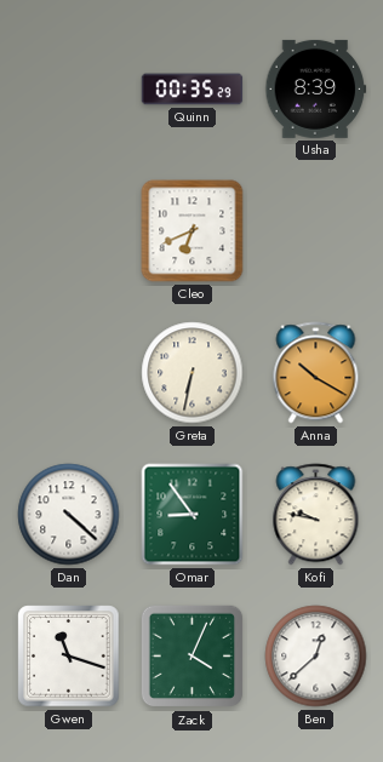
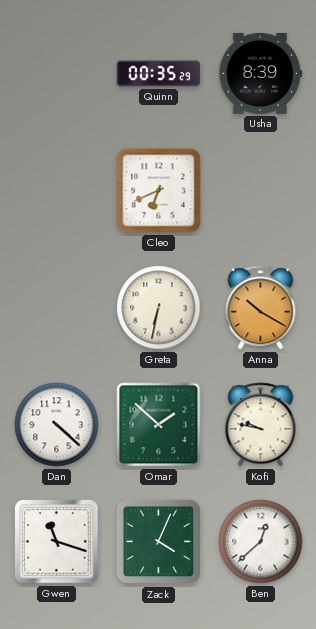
Omar: 8:54 -> 1:52
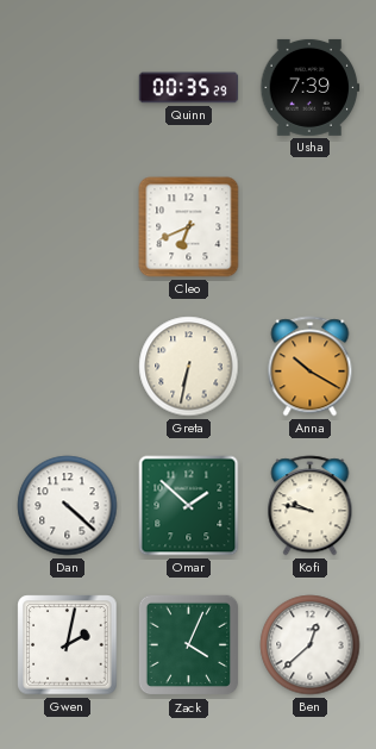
Usha: 8:39 -> 7:39
Gwen: 11:18 -> 2:02
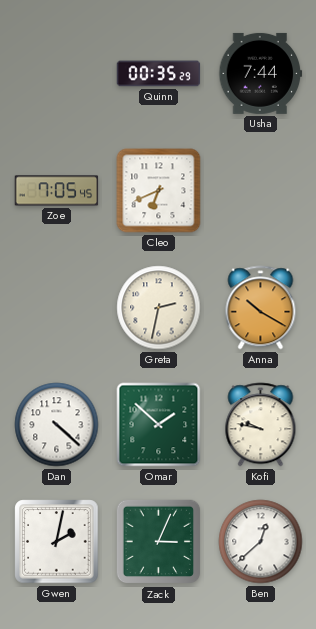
Usha: 7:39 -> 7:44
Zoe: none -> 7:05
Greta: 6:32 -> 2:32
Zack: 4:04 -> 3:04
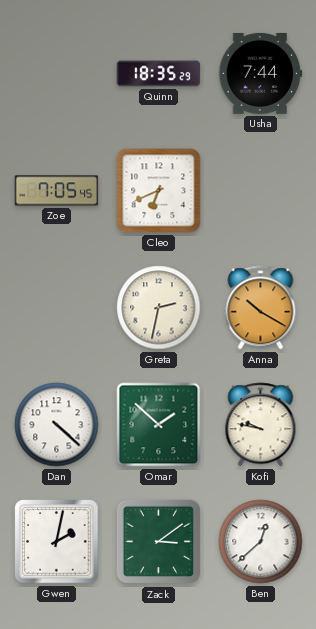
Quinn: 00:35 -> 18:35
Zack: 3:04 -> 3:09
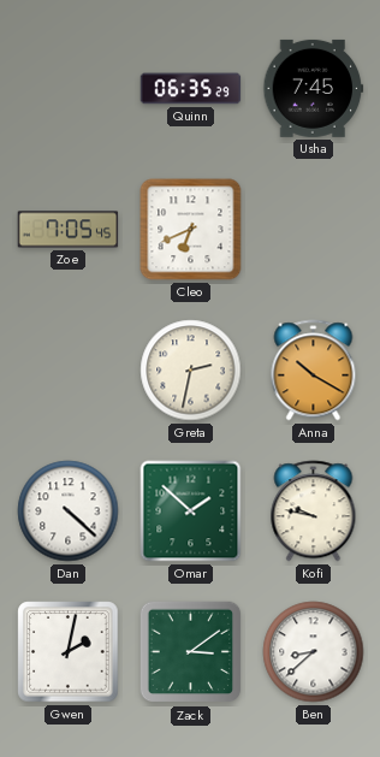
Quinn: 18:35 -> 06:35
Usha: 7:44 -> 7:45
Ben: 12:38 -> 8:38
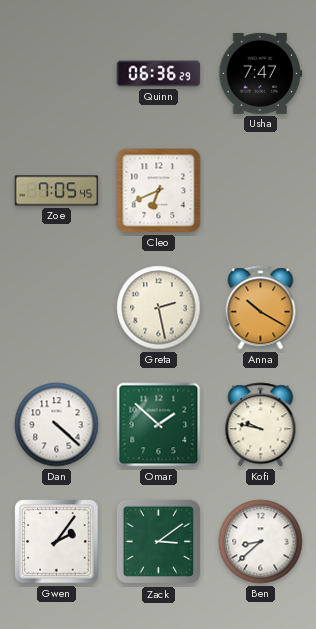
Quinn: 06:35 -> 06:36
Usha: 7:45 -> 7:47
Greta: 2:32 -> 2:28
Gwen: 2:02 -> 2:06
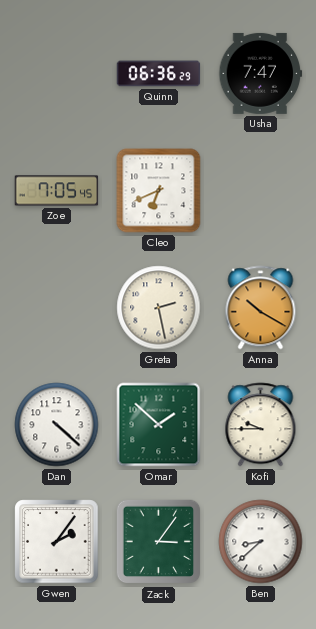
Kofi: 9:47 -> 9:45
Zack: 3:09 -> 3:06
